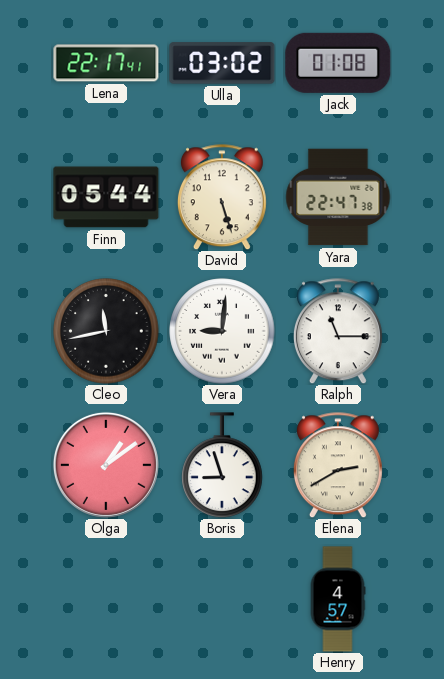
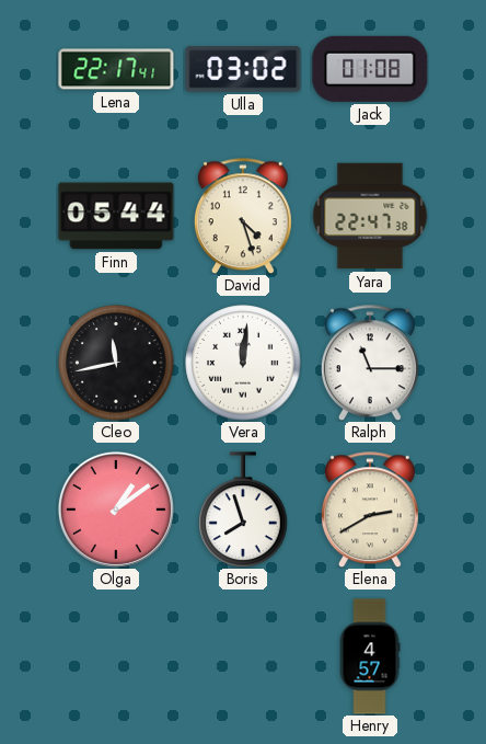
David: 5:27 -> 4:27
Vera: 9:01 -> 12:01
Boris: 8:57 -> 7:57
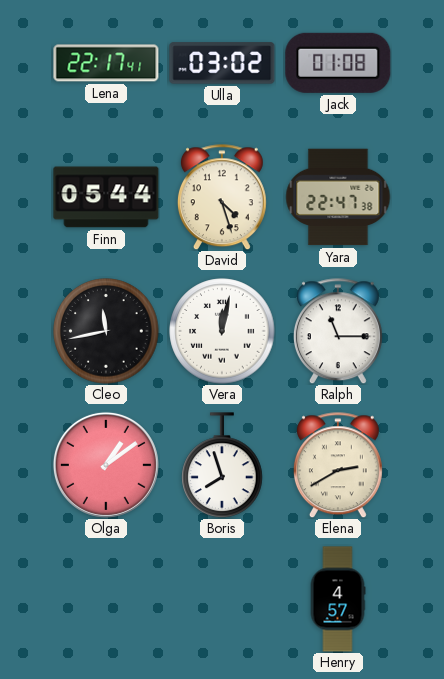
Vera: 12:01 -> 12:02
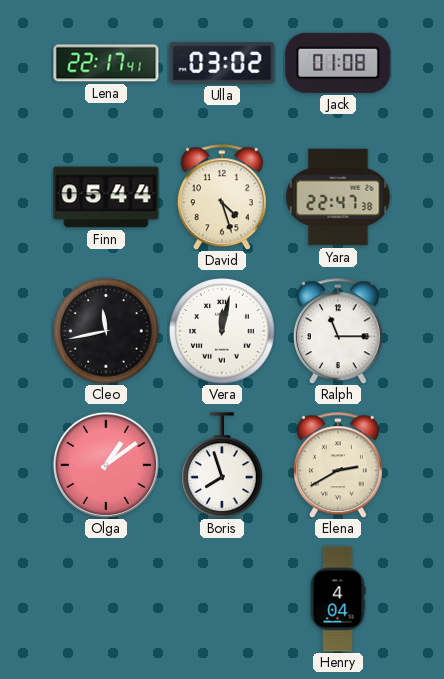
Henry: 4:57 -> 4:04
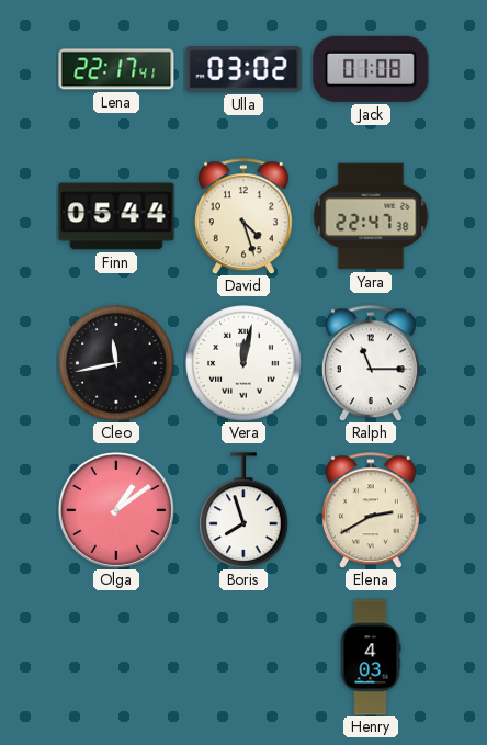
Henry: 4:04 -> 4:03
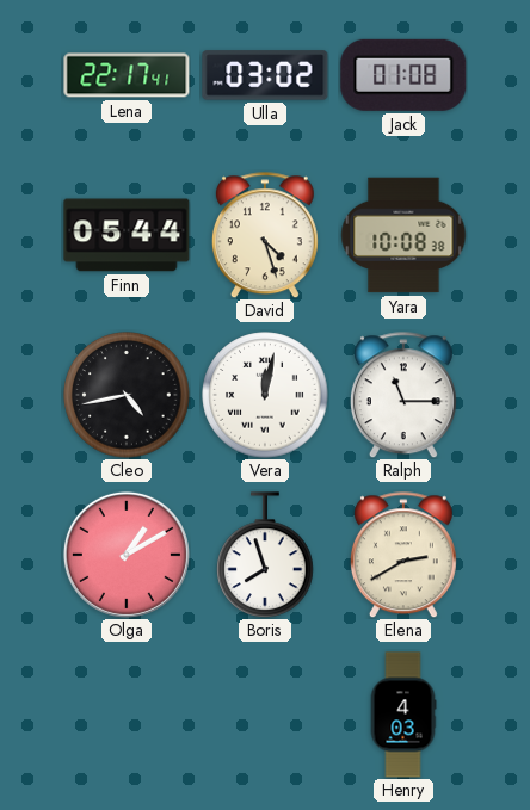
Yara: 22:47 -> 10:08
Cleo: 11:43 -> 4:43
Olga: 1:09 -> 1:10
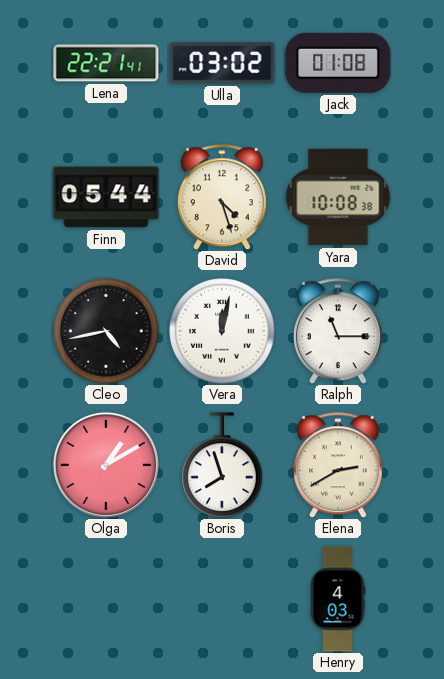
Lena: 22:17 -> 22:21
